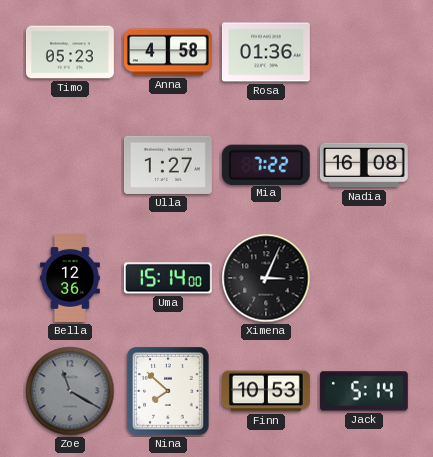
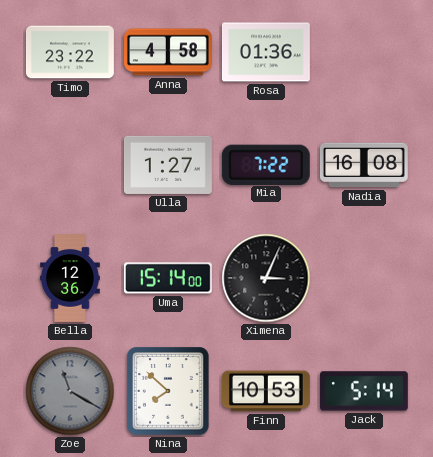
Timo: 05:23 -> 23:22
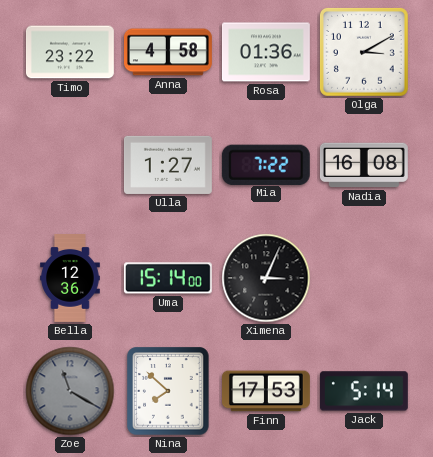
Olga: none -> 3:10
Finn: 10:53 -> 17:53
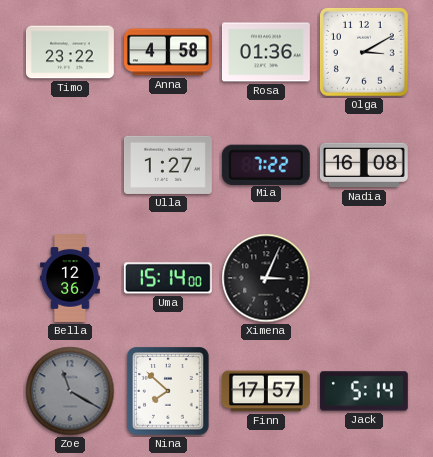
Finn: 17:53 -> 17:57
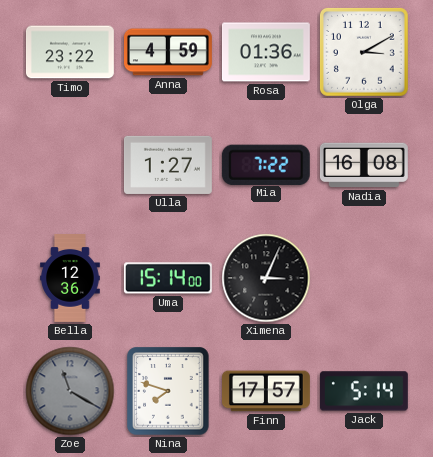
Anna: 4:58 -> 4:59
Nina: 7:52 -> 7:48
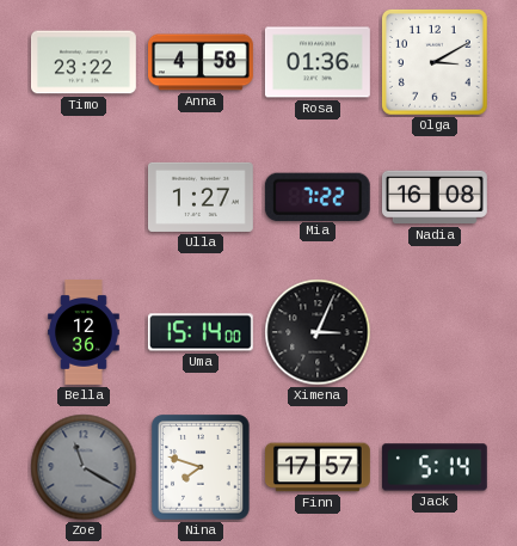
Anna: 4:59 -> 4:58
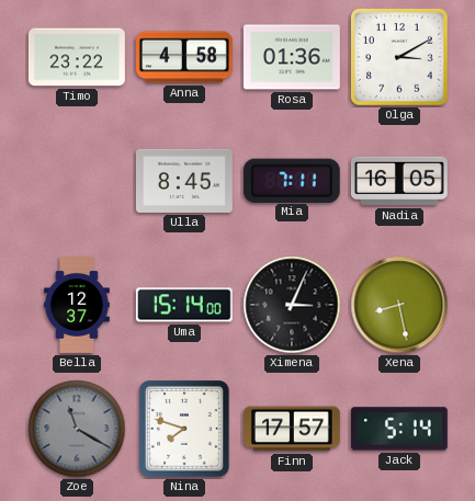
Ulla: 1:27 -> 8:45
Mia: 7:22 -> 7:11
Nadia: 16:08 -> 16:05
Bella: 12:36 -> 12:37
Xena: none -> 8:28
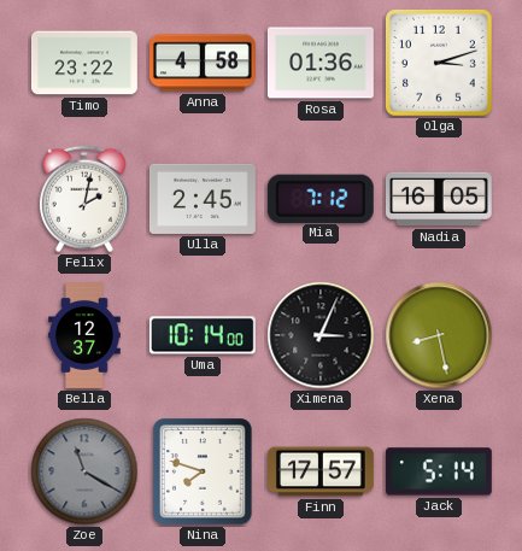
Olga: 3:10 -> 3:12
Felix: none -> 2:02
Ulla: 8:45 -> 2:45
Mia: 7:11 -> 7:12
Uma: 15:14 -> 10:14
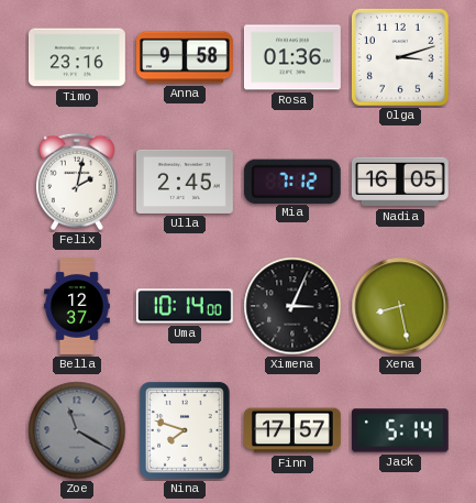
Timo: 23:22 -> 23:16
Anna: 4:58 -> 9:58
